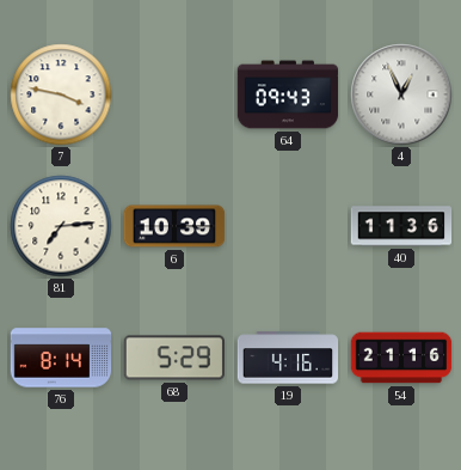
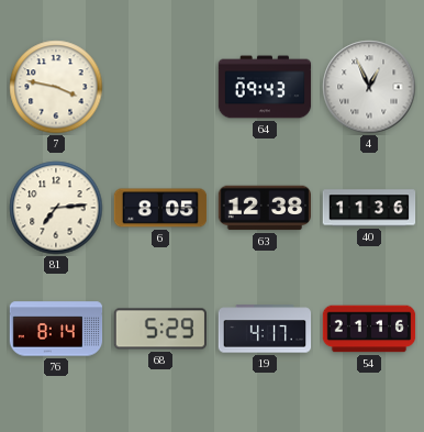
6: 10:39 -> 8:05
63: none -> 12:38
19: 4:16 -> 4:17
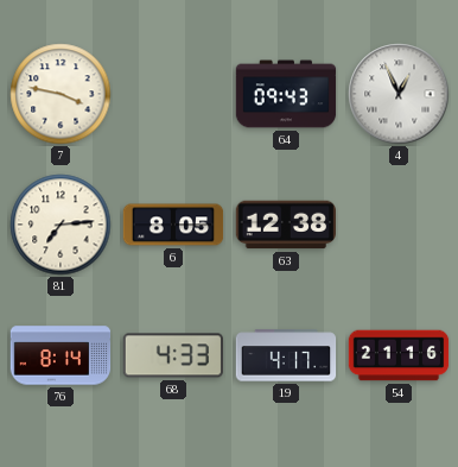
40: 11:36 -> none
68: 5:29 -> 4:33
